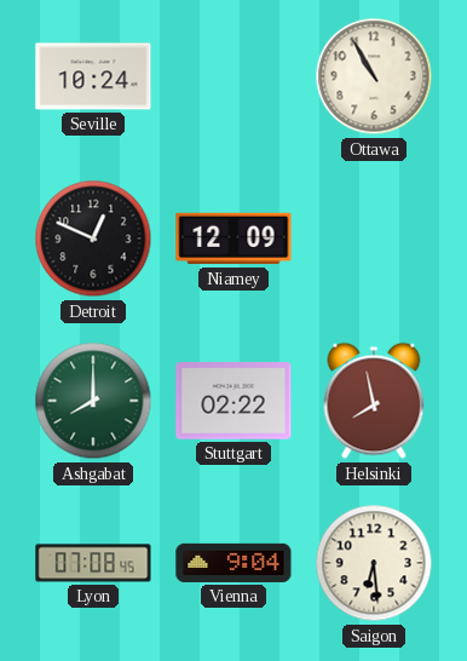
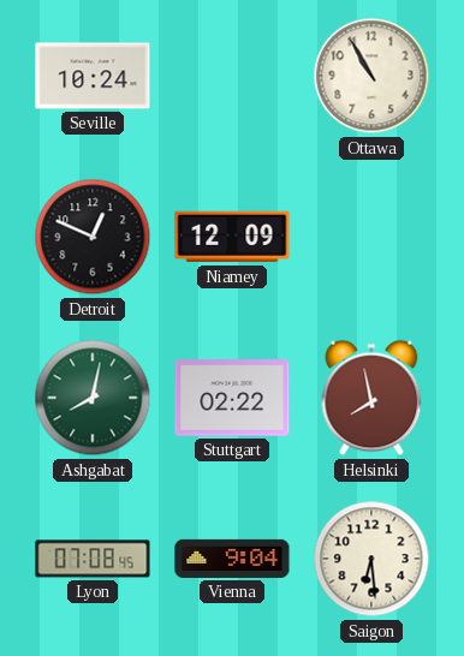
Ashgabat: 8:00 -> 8:02
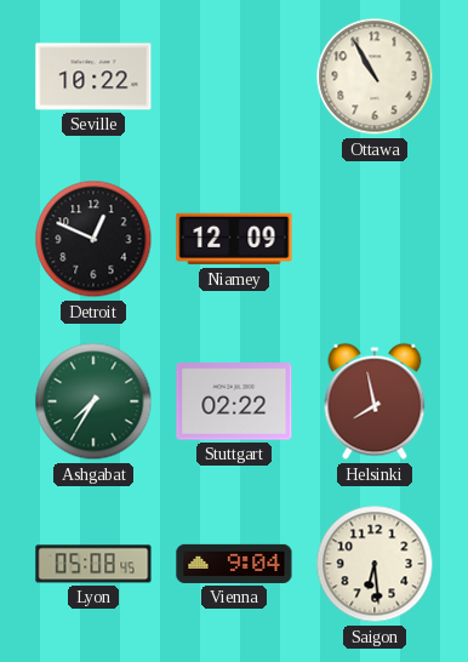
Seville: 10:24 -> 10:22
Ashgabat: 8:02 -> 7:35
Lyon: 07:08 -> 05:08
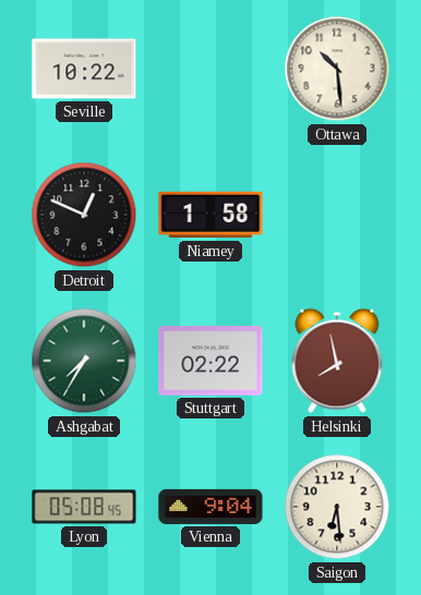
Ottawa: 10:55 -> 10:29
Niamey: 12:09 -> 1:58
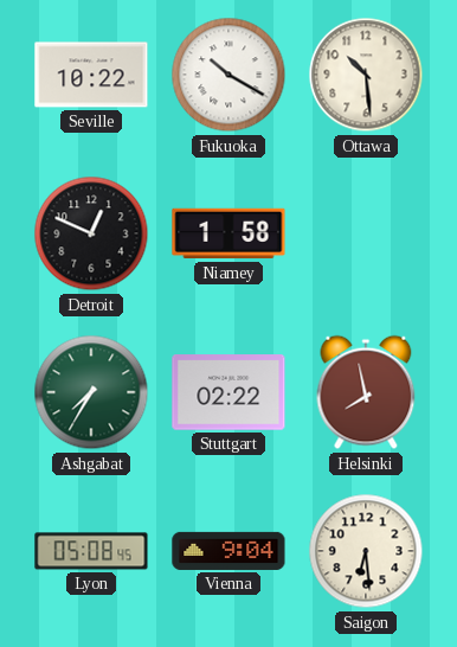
Fukuoka: none -> 10:20
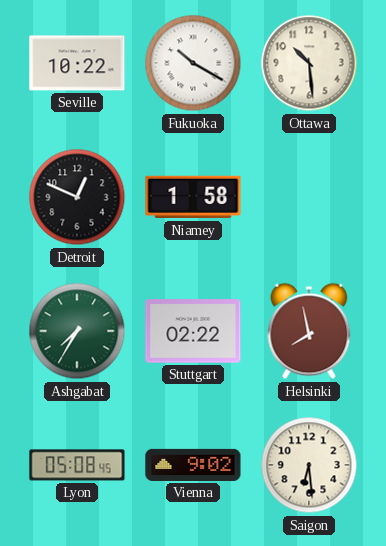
Vienna: 9:04 -> 9:02
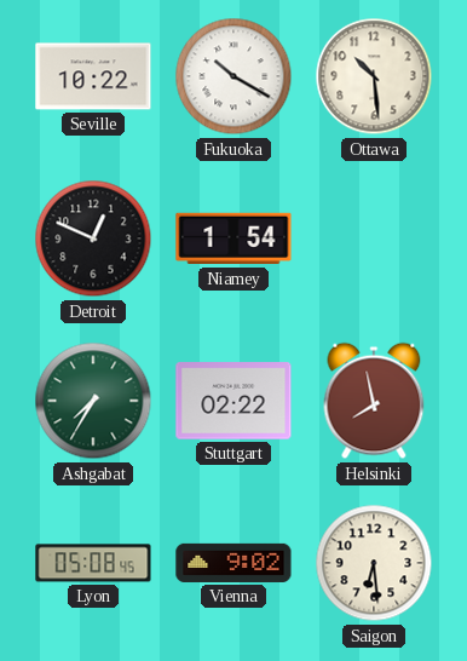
Niamey: 1:58 -> 1:54
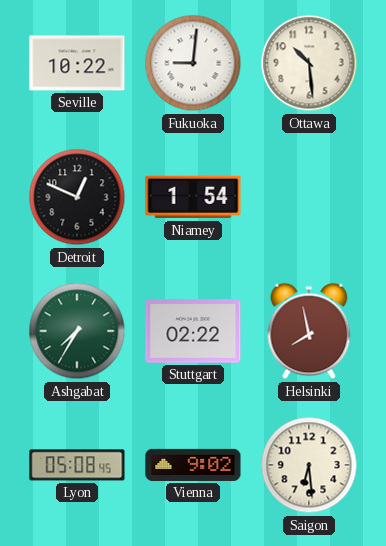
Fukuoka: 10:20 -> 9:01
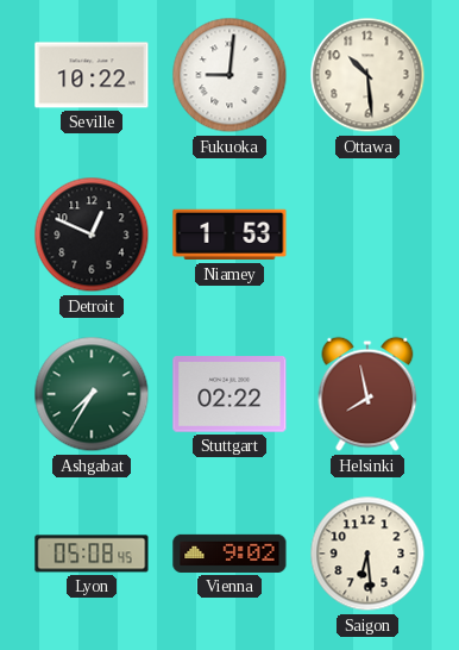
Niamey: 1:54 -> 1:53
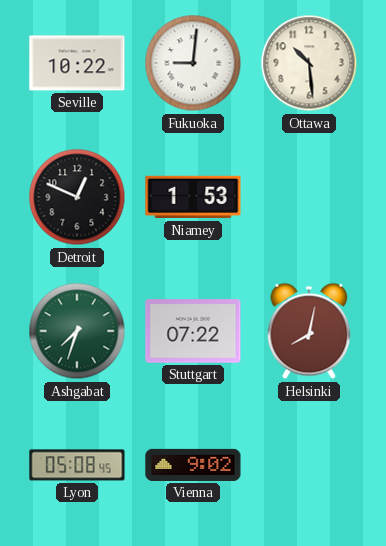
Ashgabat: 7:35 -> 7:33
Stuttgart: 02:22 -> 07:22
Helsinki: 7:58 -> 8:02
Saigon: 6:29 -> none
